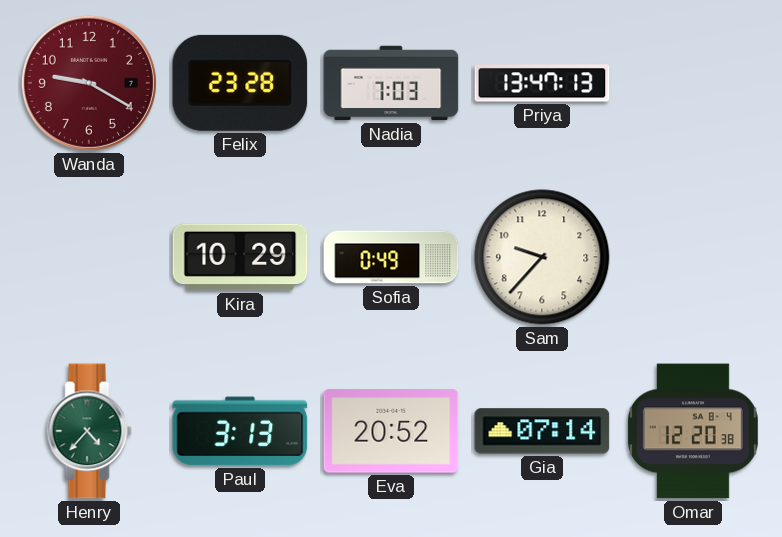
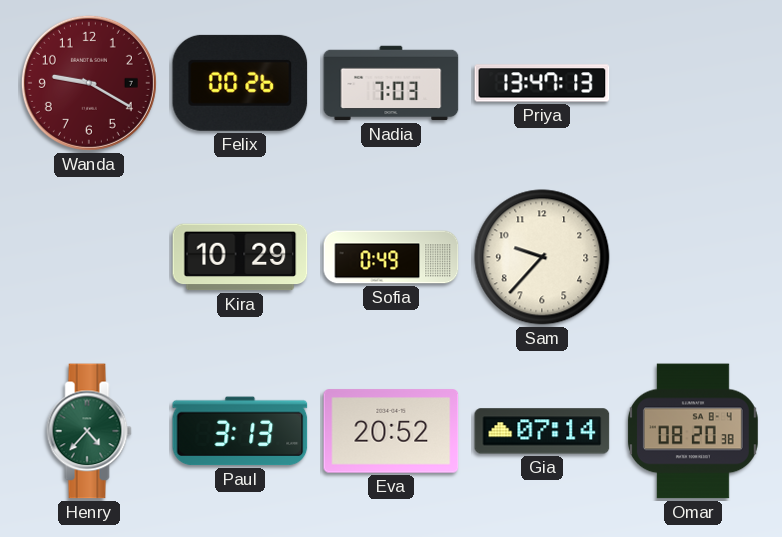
Felix: 23:28 -> 00:26
Omar: 12:20 -> 08:20
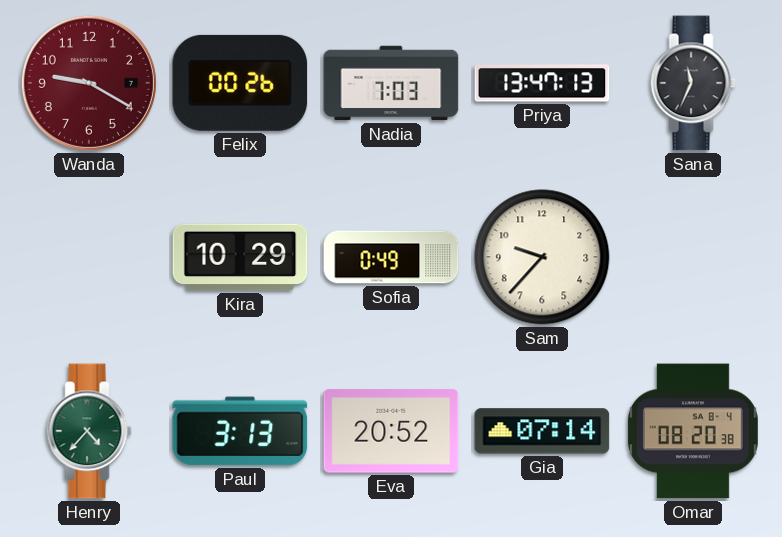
Sana: none -> 11:34
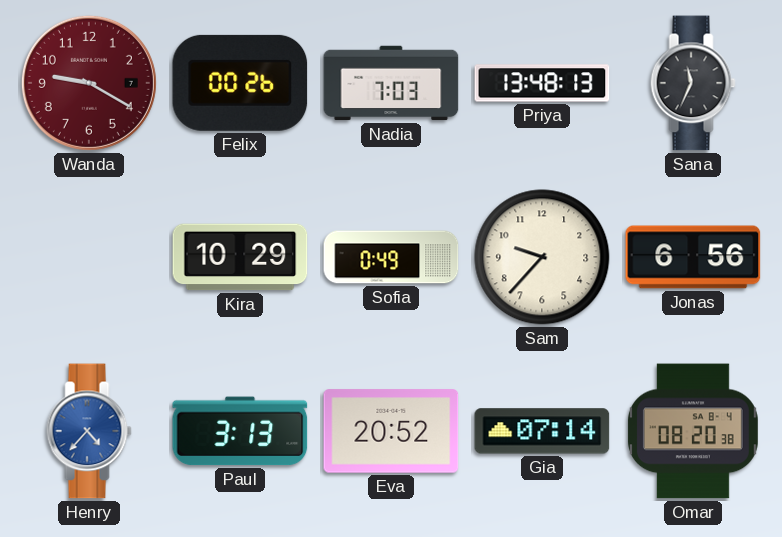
Priya: 13:47 -> 13:48
Jonas: none -> 6:56
Henry dial: green -> blue
